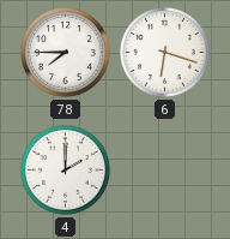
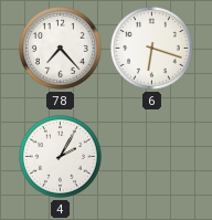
78: 7:45 -> 7:23
4: 2:00 -> 2:05
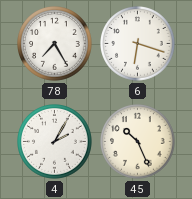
78: 7:23 -> 7:25
45: none -> 10:26
